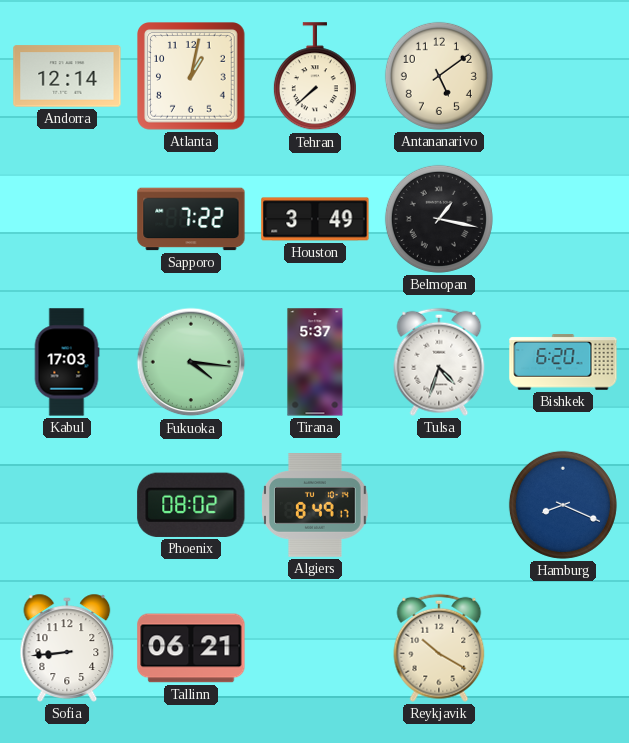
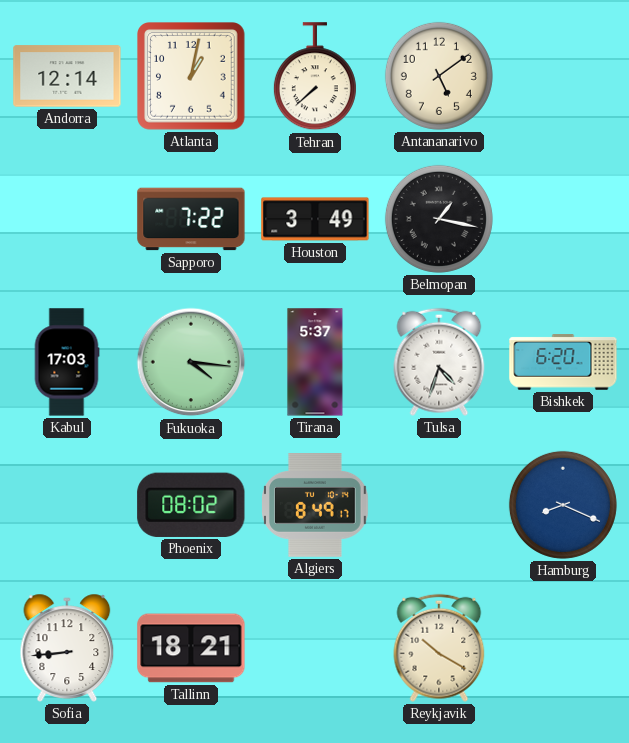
Tallinn: 06:21 -> 18:21
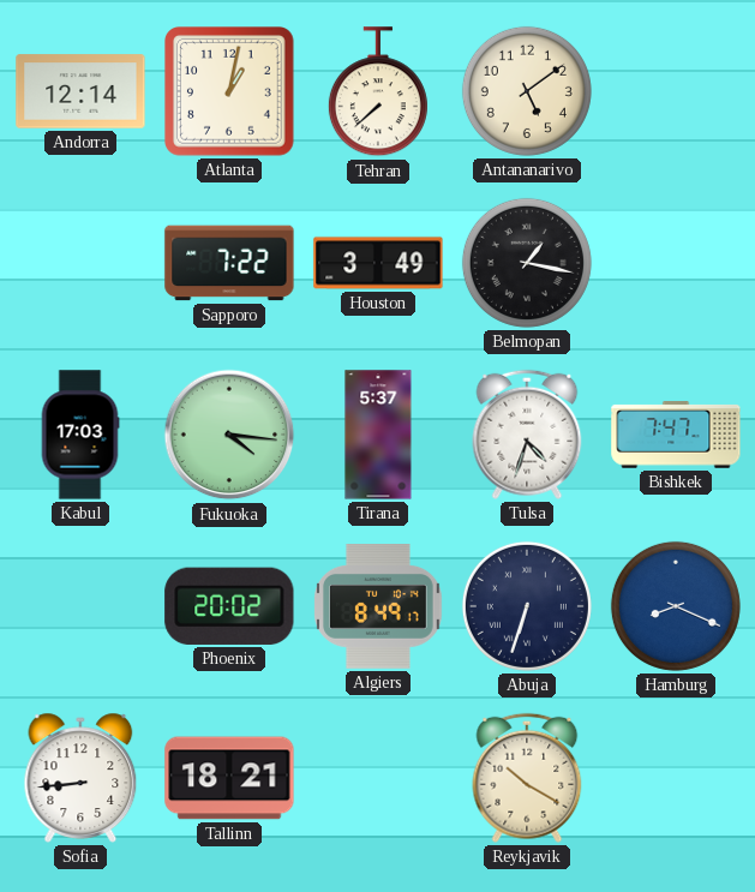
Bishkek: 6:20 -> 7:47
Phoenix: 08:02 -> 20:02
Abuja: none -> 6:33
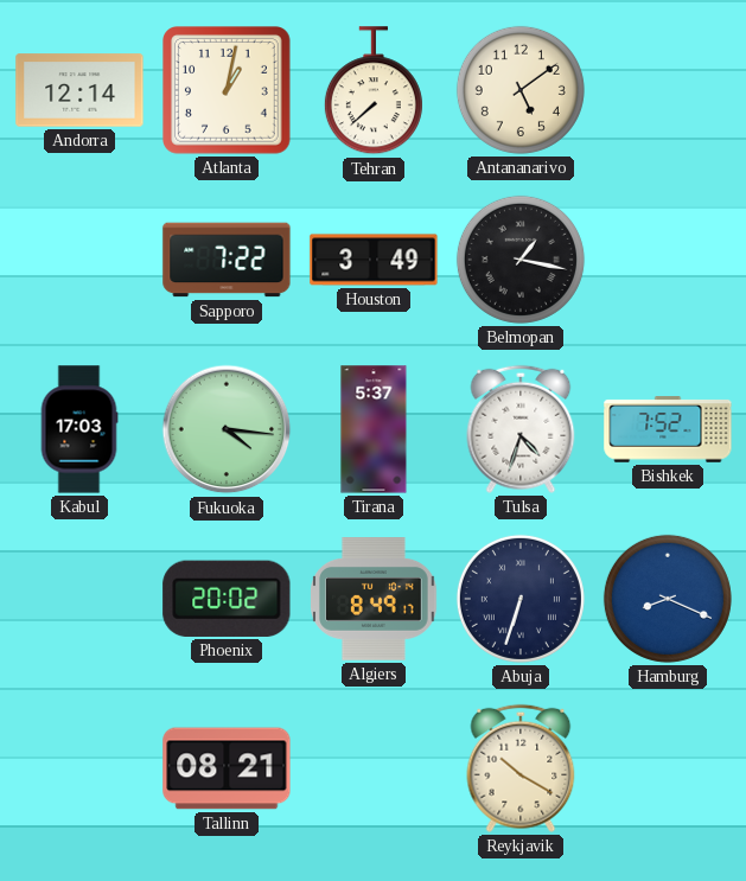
Bishkek: 7:47 -> 7:52
Sofia: 8:44 -> none
Tallinn: 18:21 -> 08:21
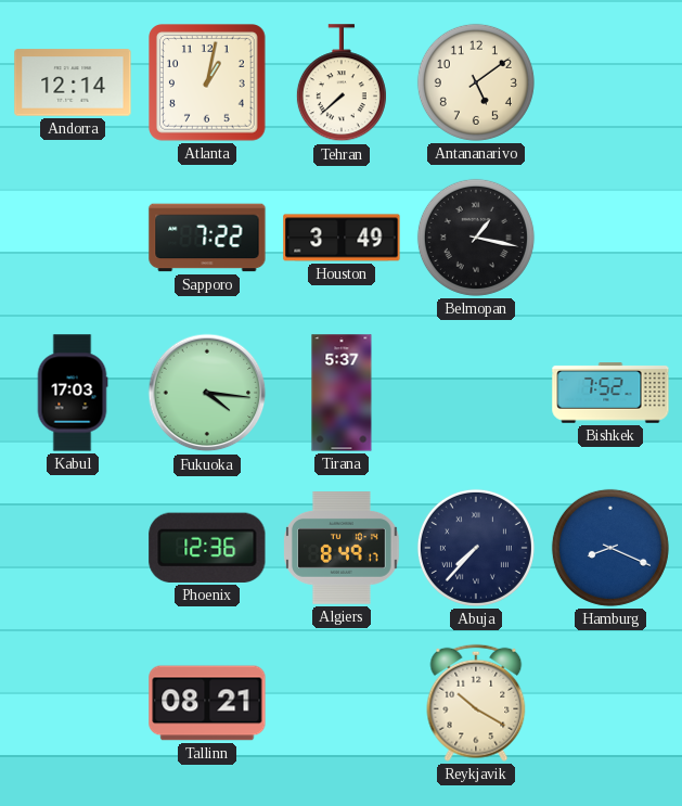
Tulsa: 4:33 -> none
Phoenix: 20:02 -> 12:36
Abuja: 6:33 -> 7:37
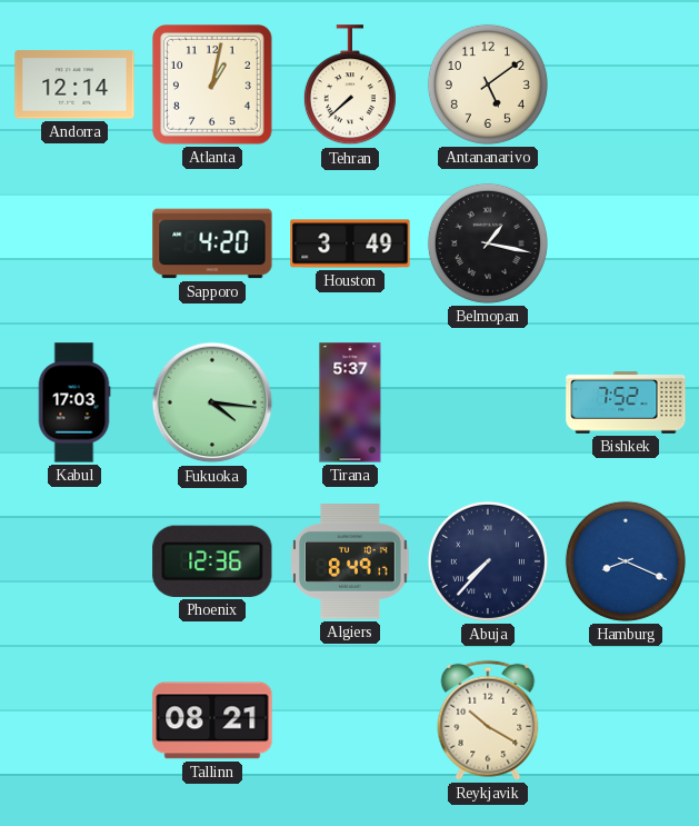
Sapporo: 7:22 -> 4:20
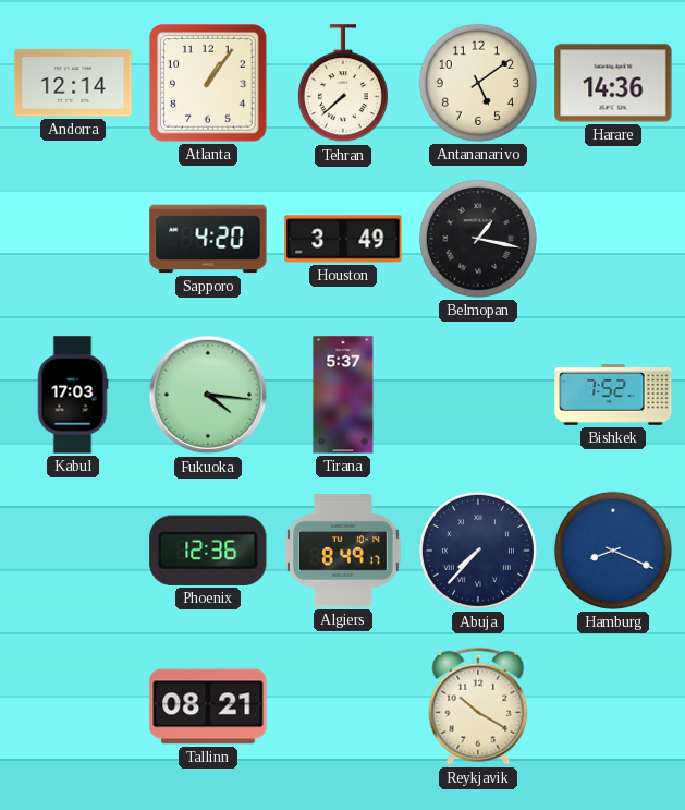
Atlanta: 1:02 -> 1:06
Harare: none -> 14:36
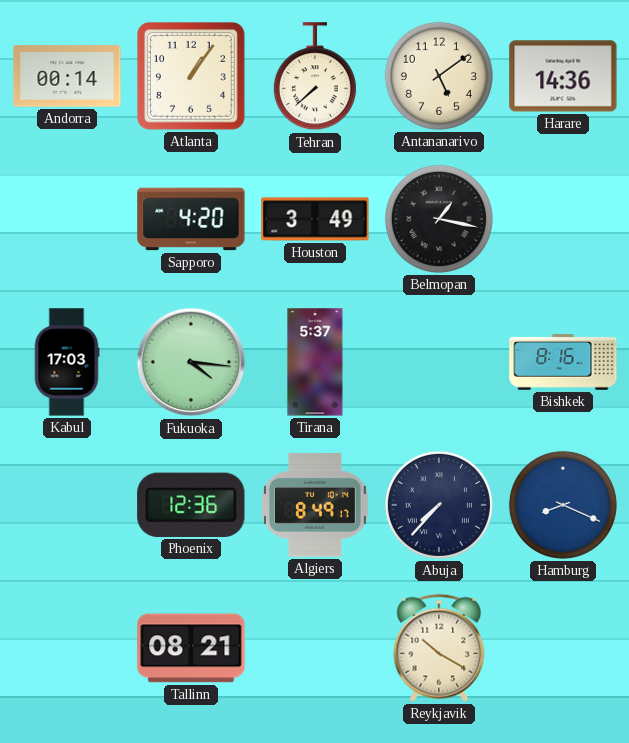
Andorra: 12:14 -> 00:14
Bishkek: 7:52 -> 8:16
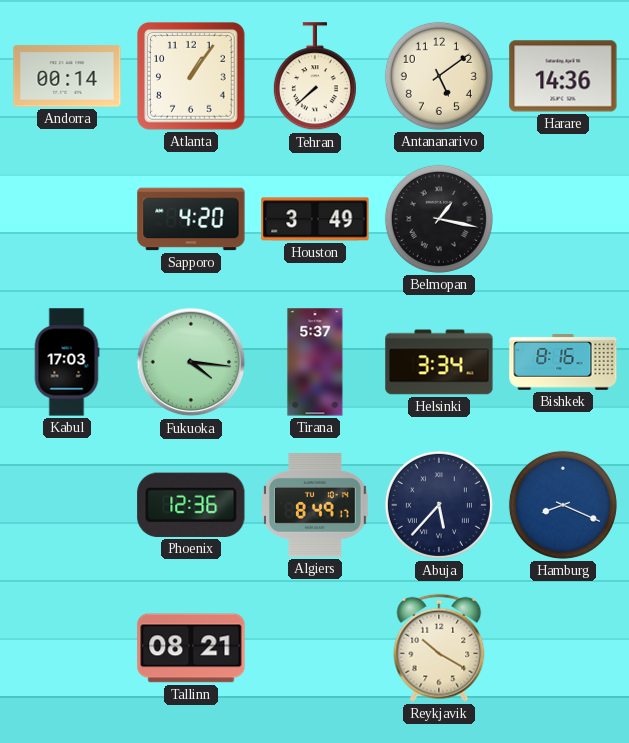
Helsinki: none -> 3:34
Abuja: 7:37 -> 5:37
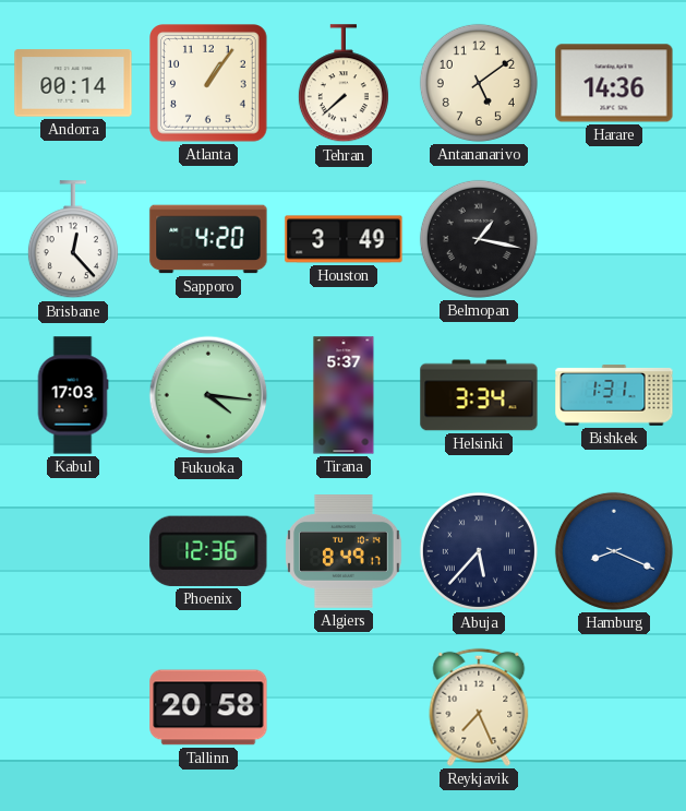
Brisbane: none -> 12:23
Bishkek: 8:16 -> 1:31
Tallinn: 08:21 -> 20:58
Reykjavik: 10:20 -> 7:26
